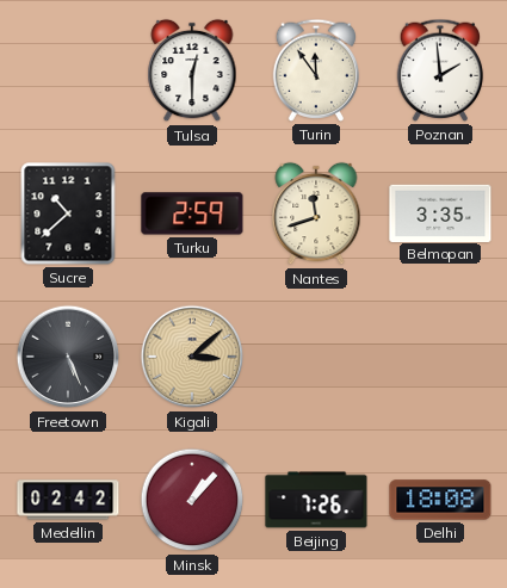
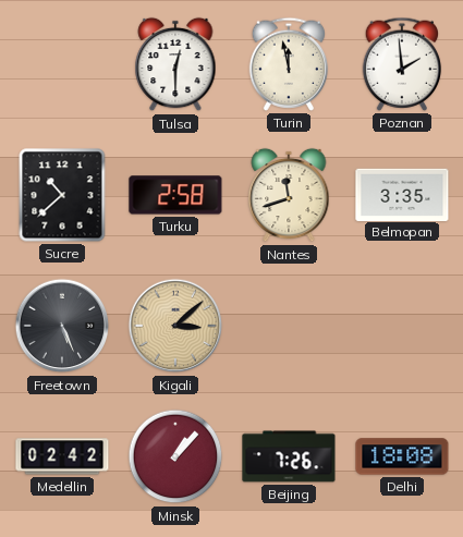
Turin: 11:54 -> 11:58
Turku: 2:59 -> 2:58
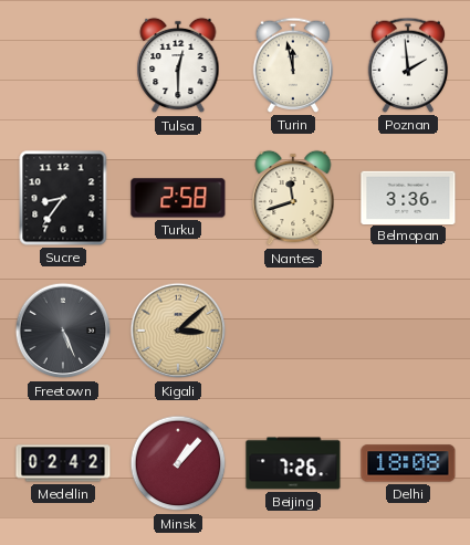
Sucre: 10:38 -> 8:36
Belmopan: 3:35 -> 3:36
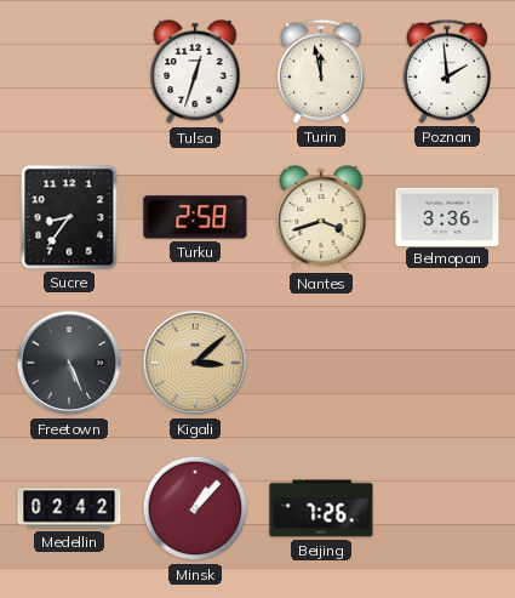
Tulsa: 12:30 -> 12:33
Nantes: 11:42 -> 3:42
Delhi: 18:08 -> none
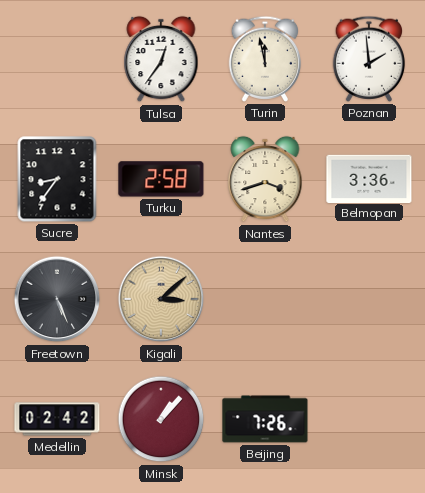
Tulsa: 12:33 -> 12:36
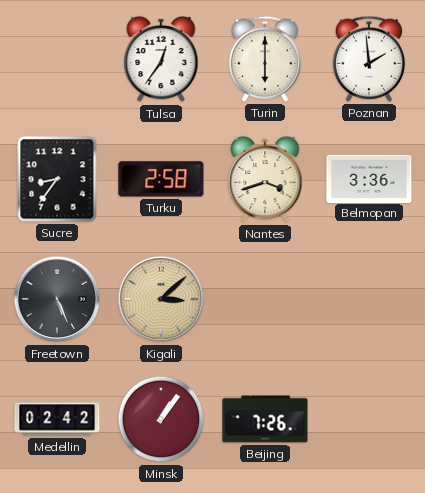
Turin: 11:58 -> 6:00
Minsk: 1:07 -> 1:06
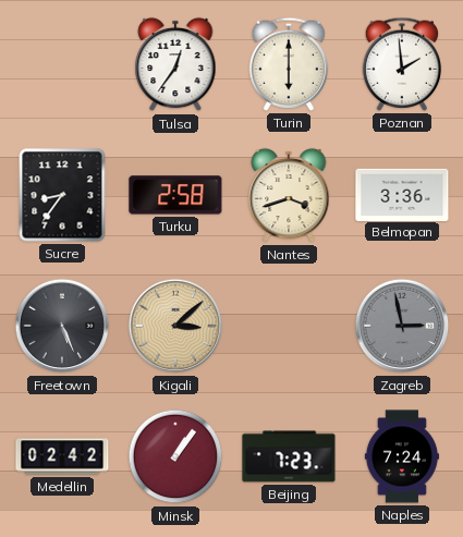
Zagreb: none -> 2:58
Beijing: 7:26 -> 7:23
Naples: none -> 7:24
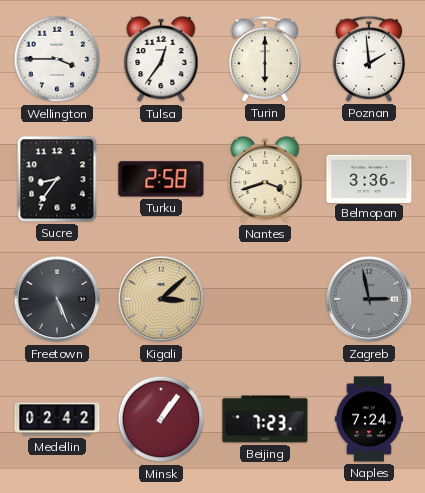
Wellington: none -> 3:45
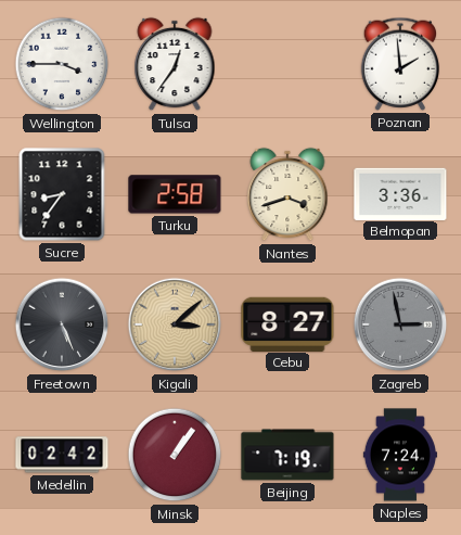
Turin: 6:00 -> none
Cebu: none -> 8:27
Beijing: 7:23 -> 7:19
